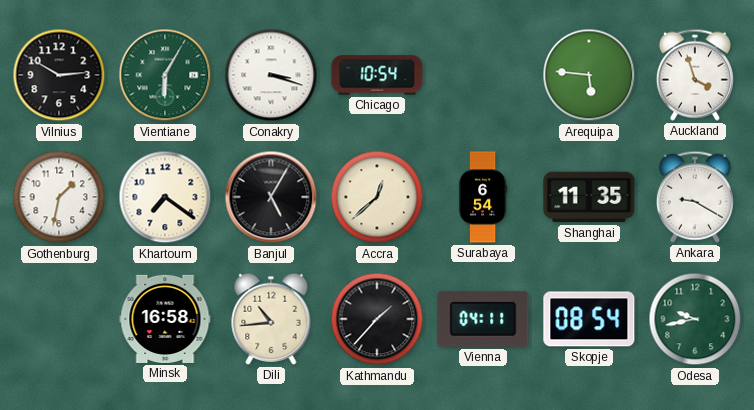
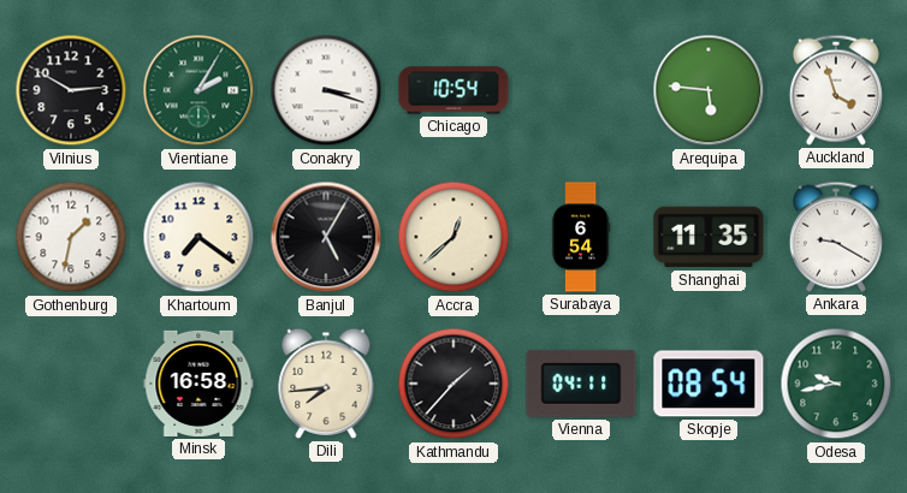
Vientiane: 6:05 -> 2:05
Dili: 10:44 -> 7:44
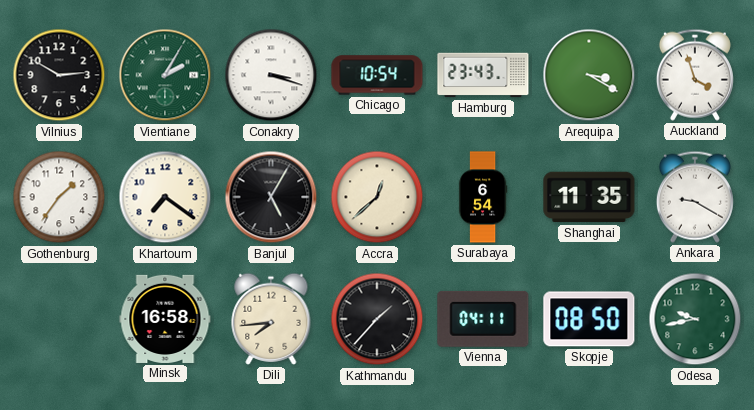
Hamburg: none -> 23:43
Arequipa: 5:46 -> 3:20
Gothenburg: 1:32 -> 1:36
Skopje: 08:54 -> 08:50
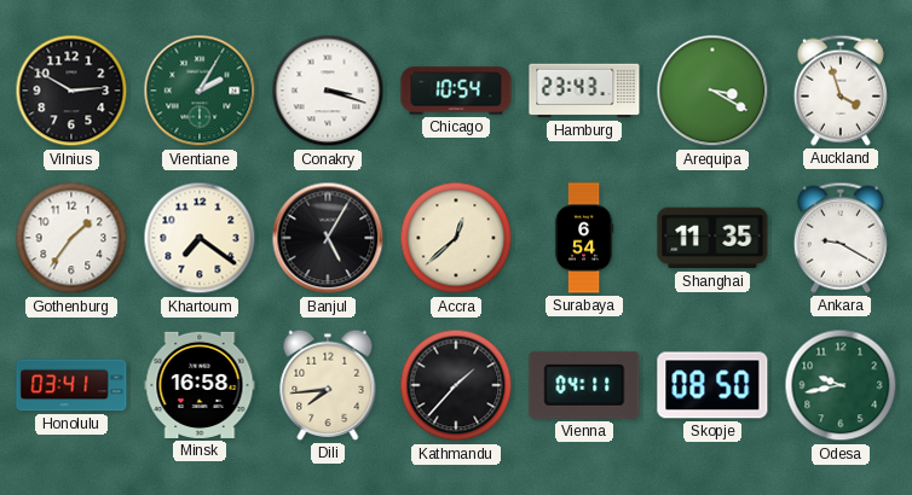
Honolulu: none -> 03:41
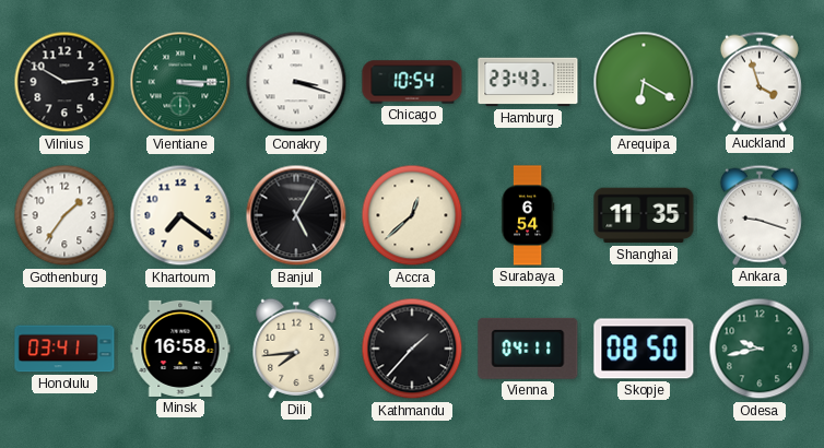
Vientiane: 2:05 -> 3:15
Arequipa: 3:20 -> 6:20
Ankara: 9:20 -> 9:18
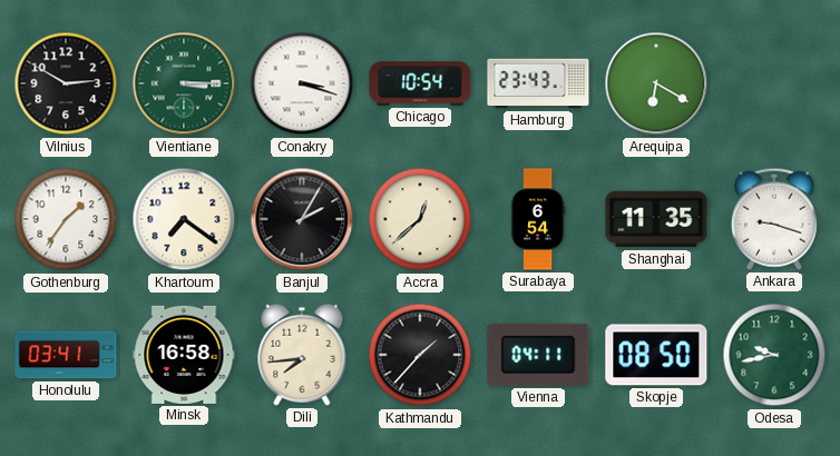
Auckland: 3:57 -> none
Banjul: 5:05 -> 2:05
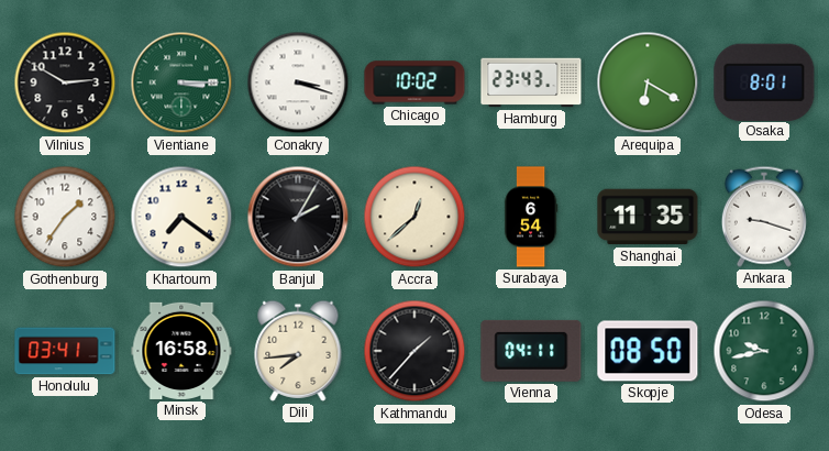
Chicago: 10:54 -> 10:02
Osaka: none -> 8:01
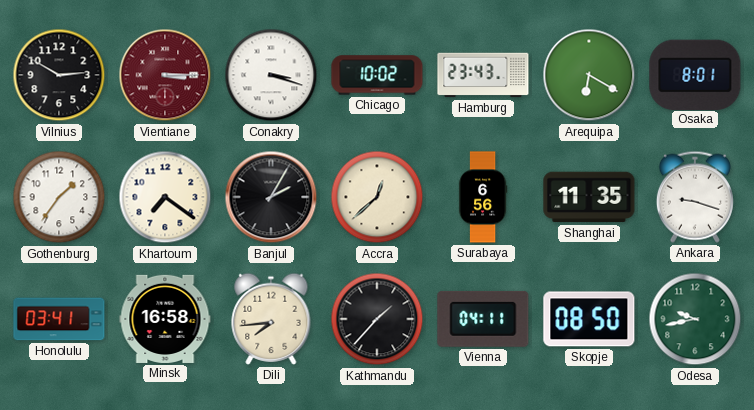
Vientiane dial: green -> burgundy
Surabaya: 6:54 -> 6:56
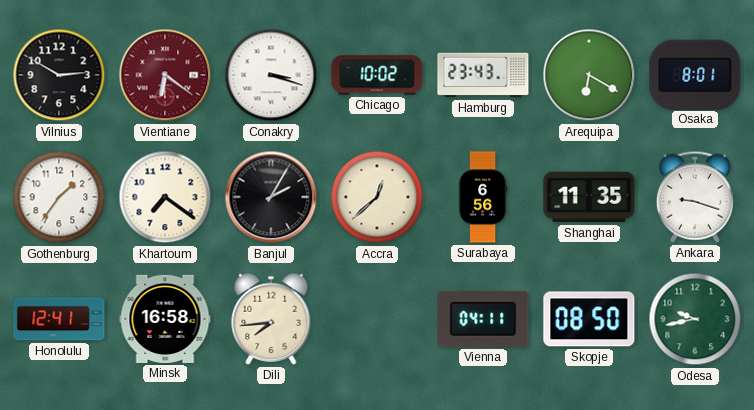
Vientiane: 3:15 -> 6:21
Honolulu: 03:41 -> 12:41
Kathmandu: 1:37 -> none
